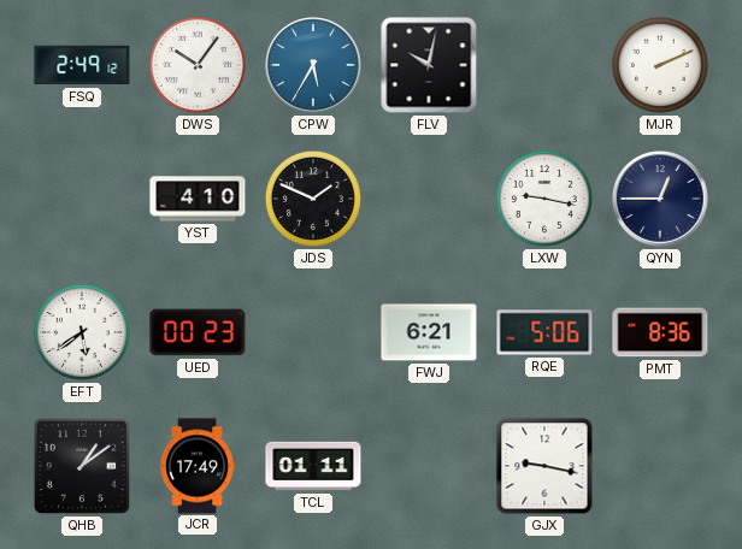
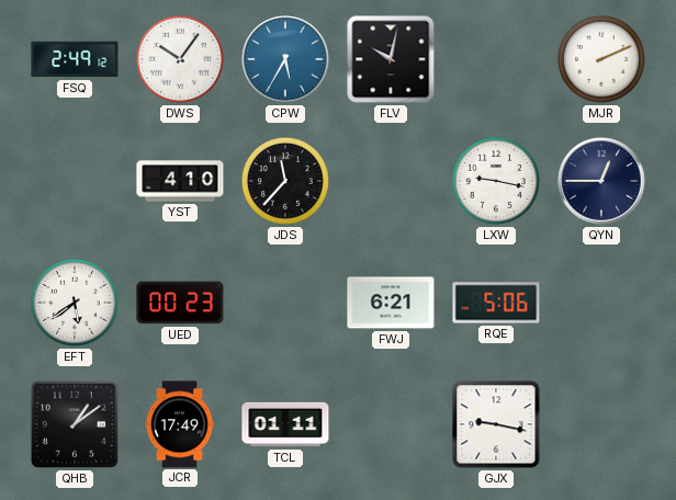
JDS: 1:49 -> 11:37
PMT: 8:36 -> none
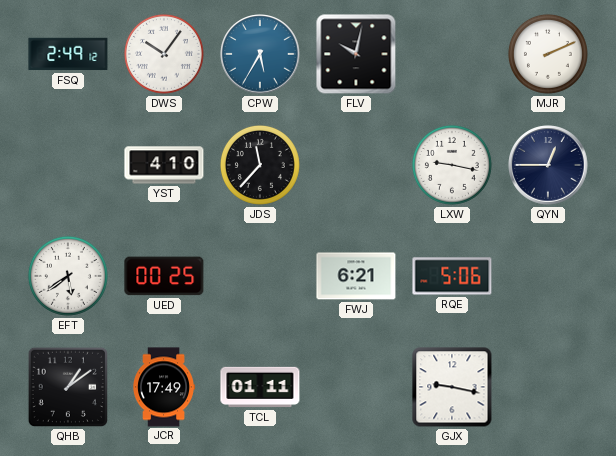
UED: 00:23 -> 00:25
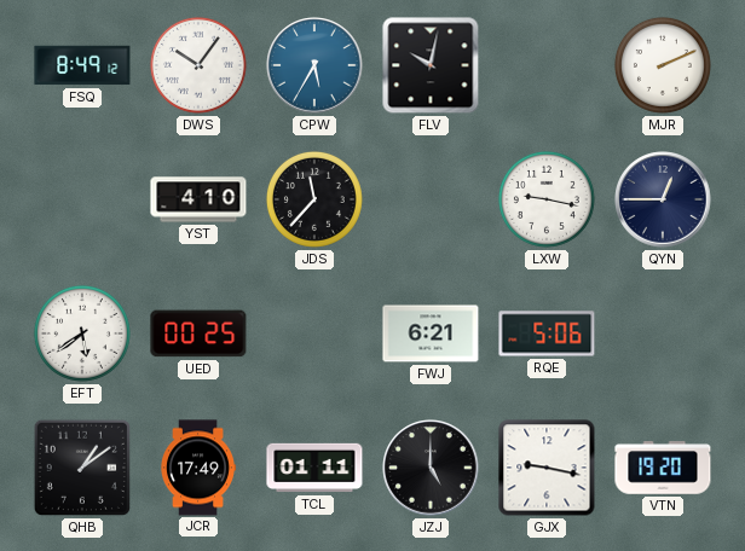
FSQ: 2:49 -> 8:49
JZJ: none -> 5:00
VTN: none -> 19:20
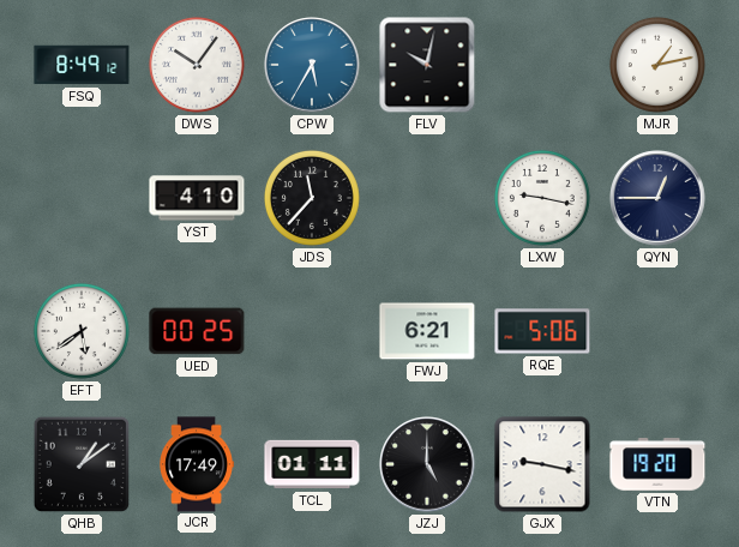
MJR: 2:11 -> 1:13
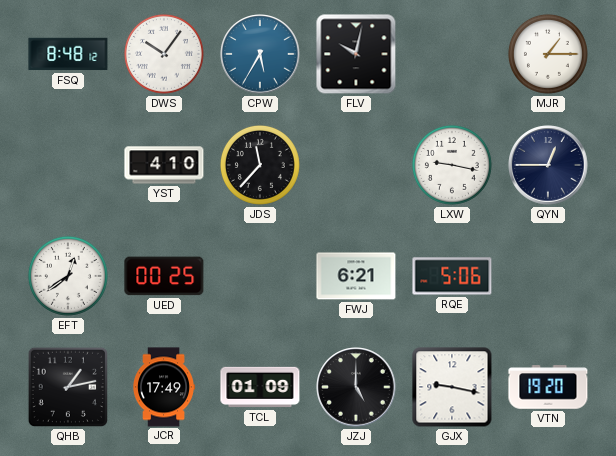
FSQ: 8:49 -> 8:48
MJR: 1:13 -> 1:15
EFT: 5:39 -> 12:39
QHB: 1:09 -> 1:13
TCL: 01:11 -> 01:09
